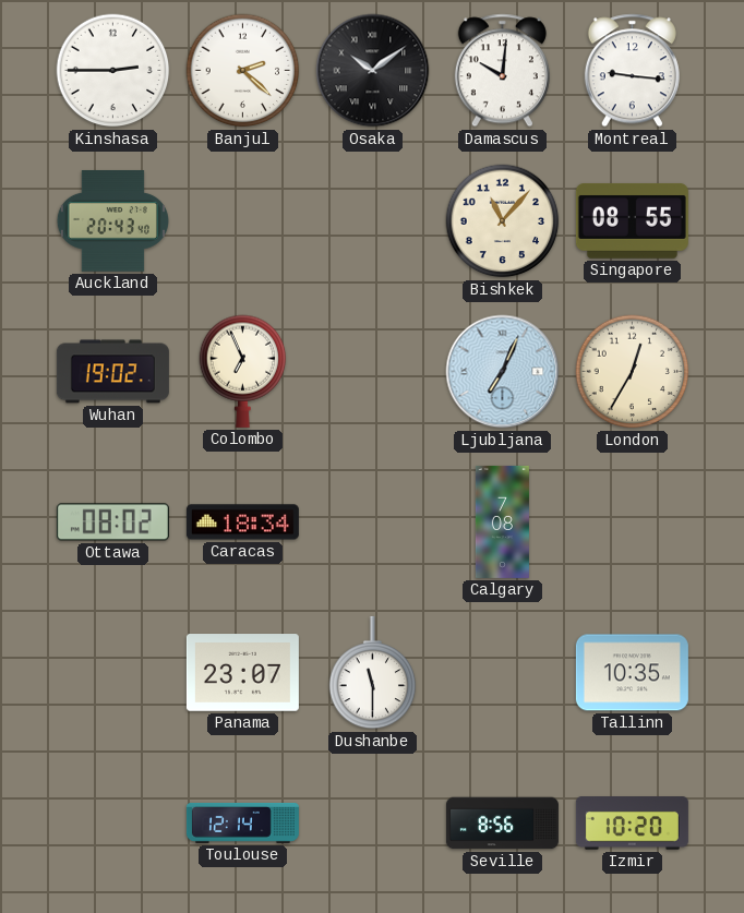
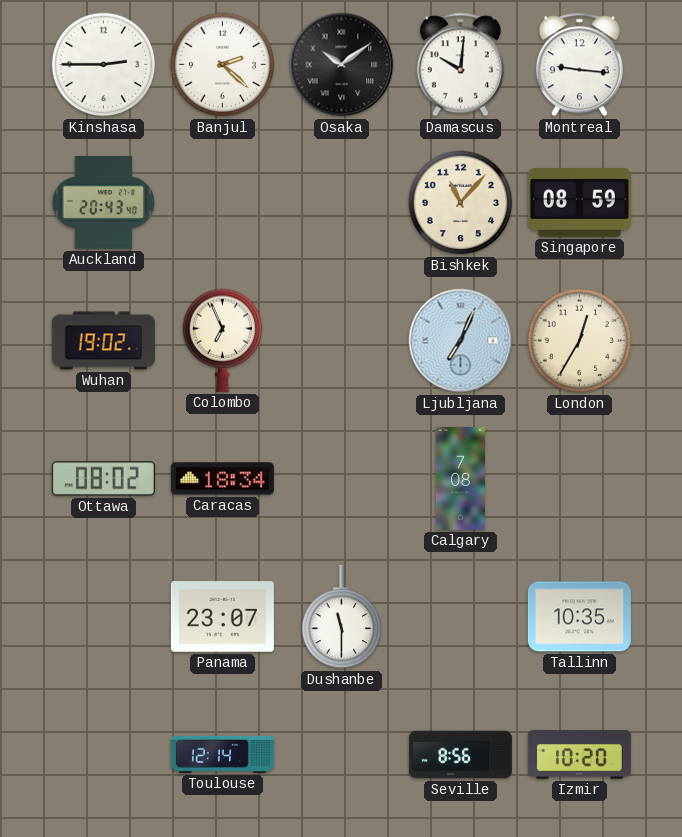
Singapore: 08:55 -> 08:59
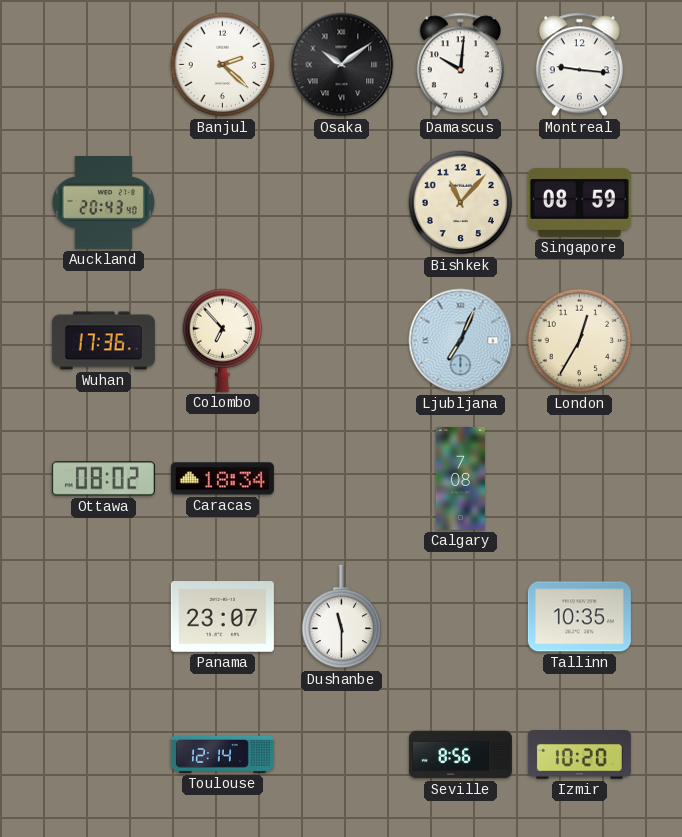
Kinshasa: 2:45 -> none
Wuhan: 19:02 -> 17:36
Colombo: 6:56 -> 6:53
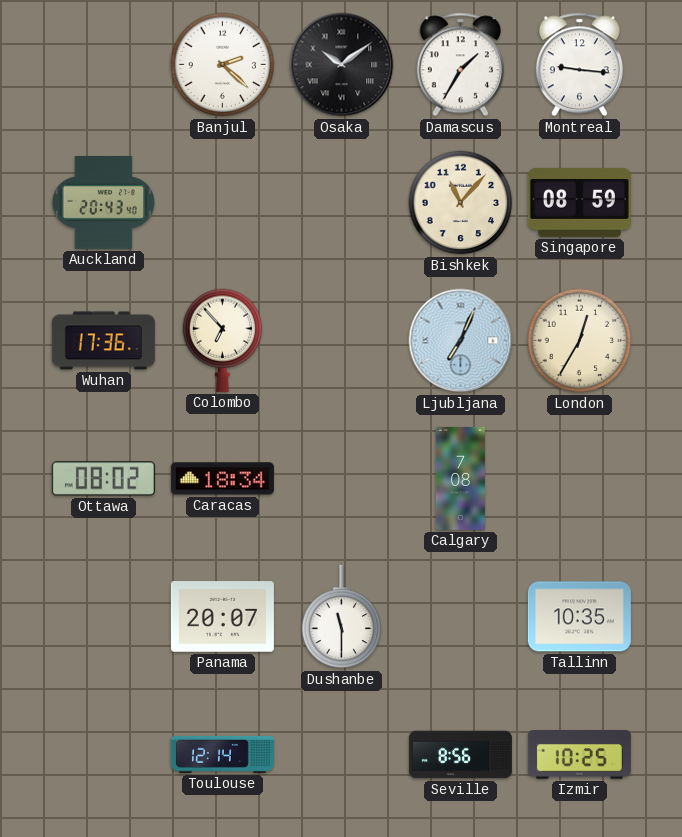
Damascus: 10:01 -> 1:35
Panama: 23:07 -> 20:07
Izmir: 10:20 -> 10:25
